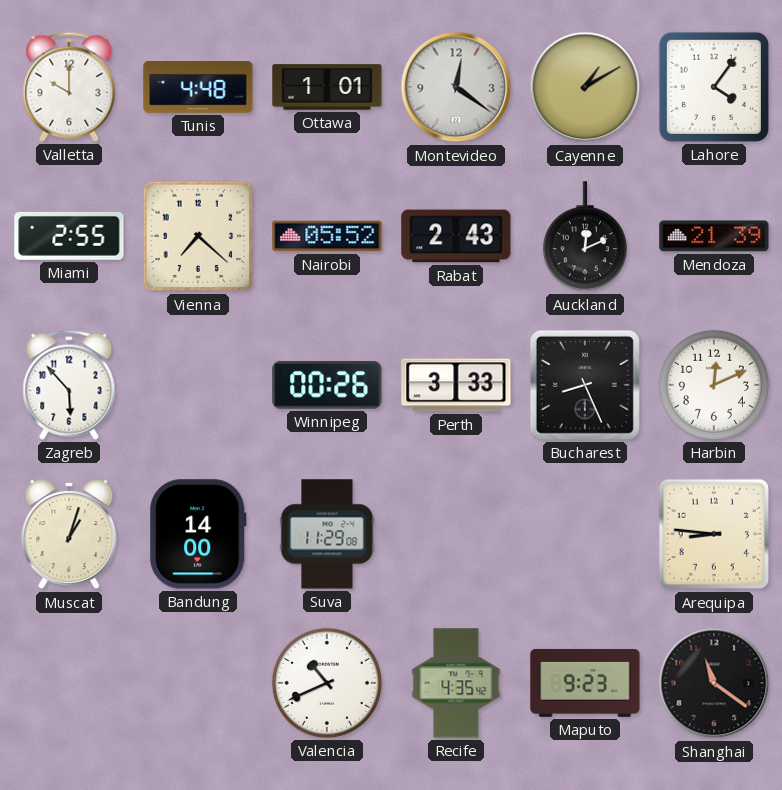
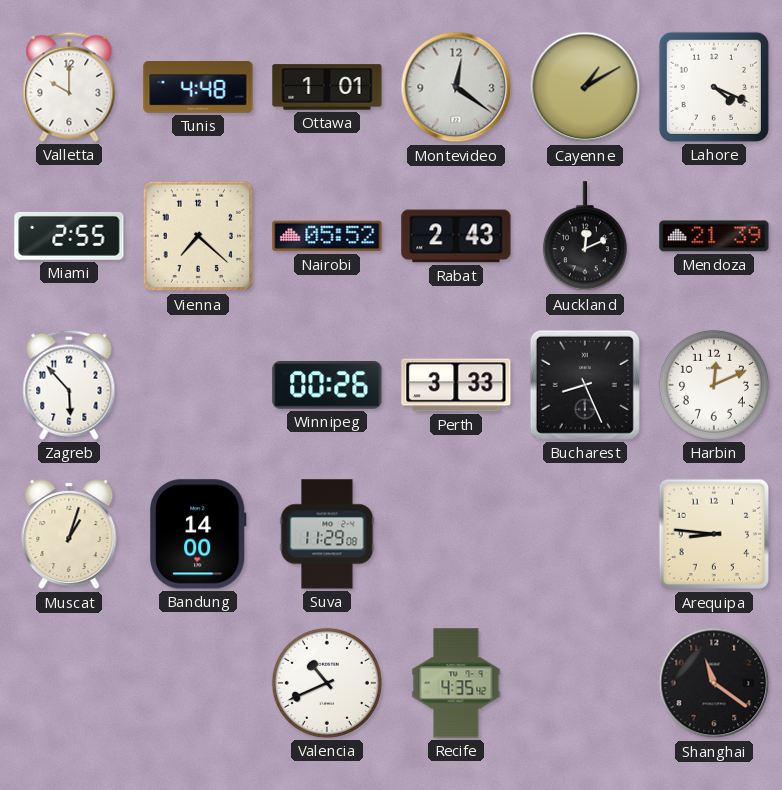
Lahore: 4:06 -> 4:19
Maputo: 9:23 -> none
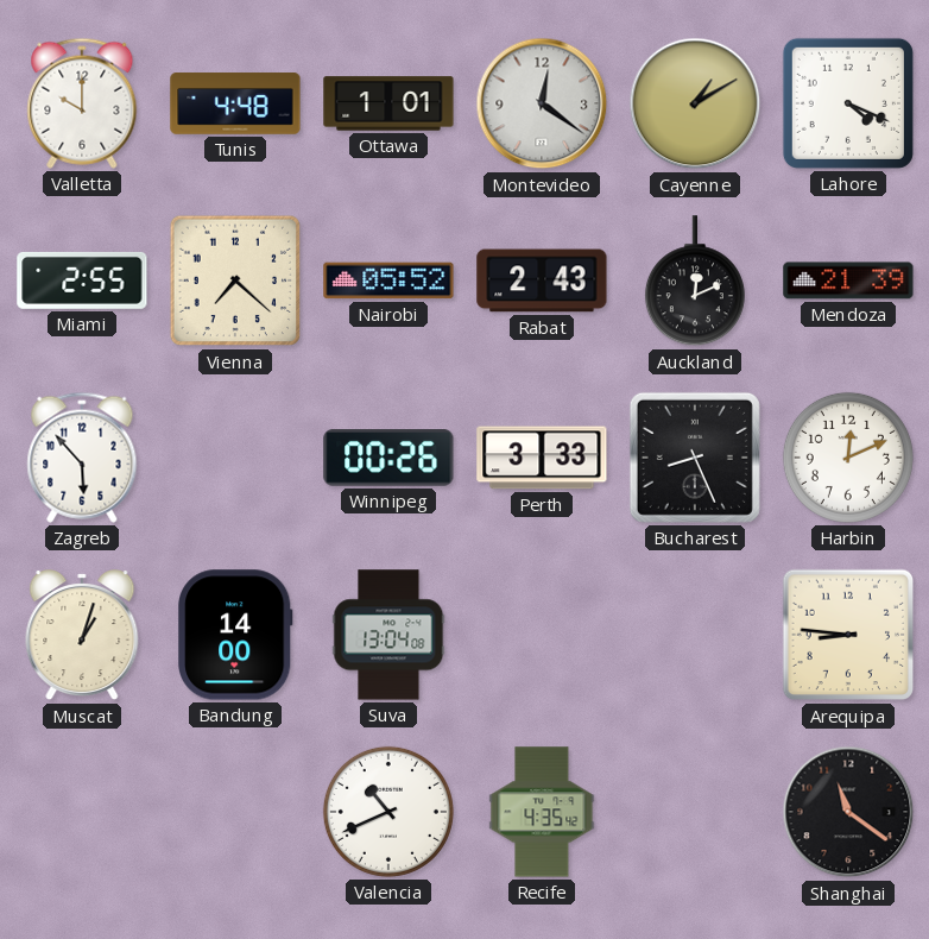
Suva: 11:29 -> 13:04
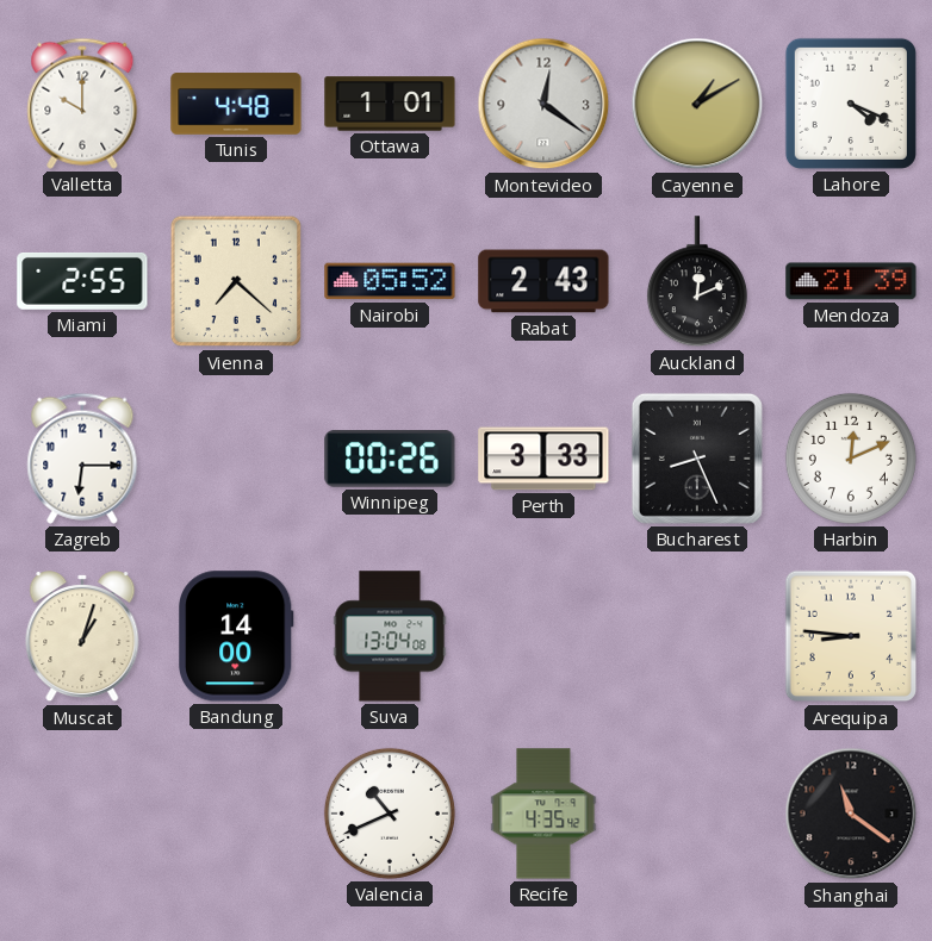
Zagreb: 5:53 -> 6:15
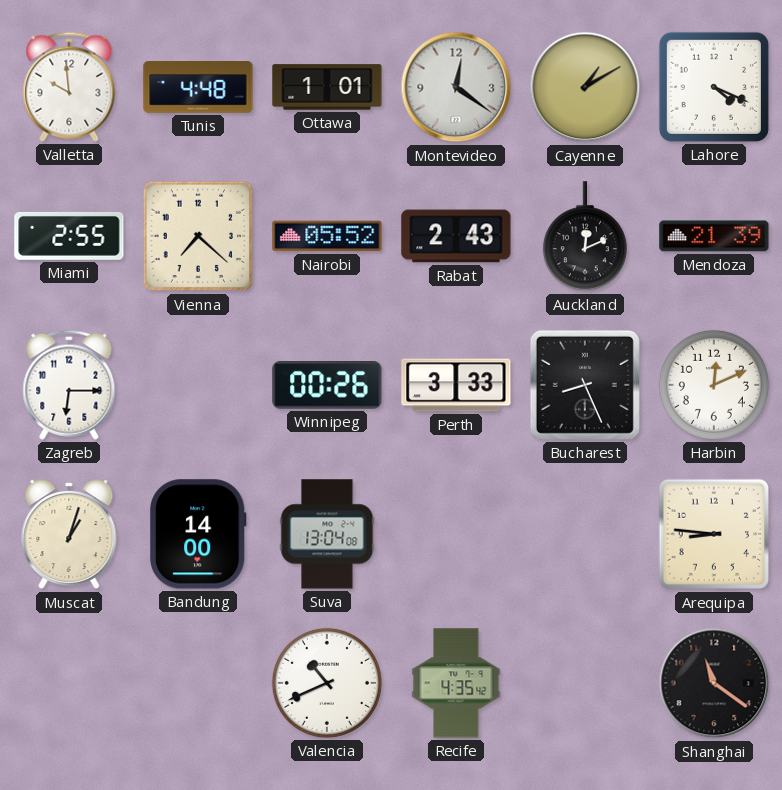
Valletta: 10:00 -> 9:59
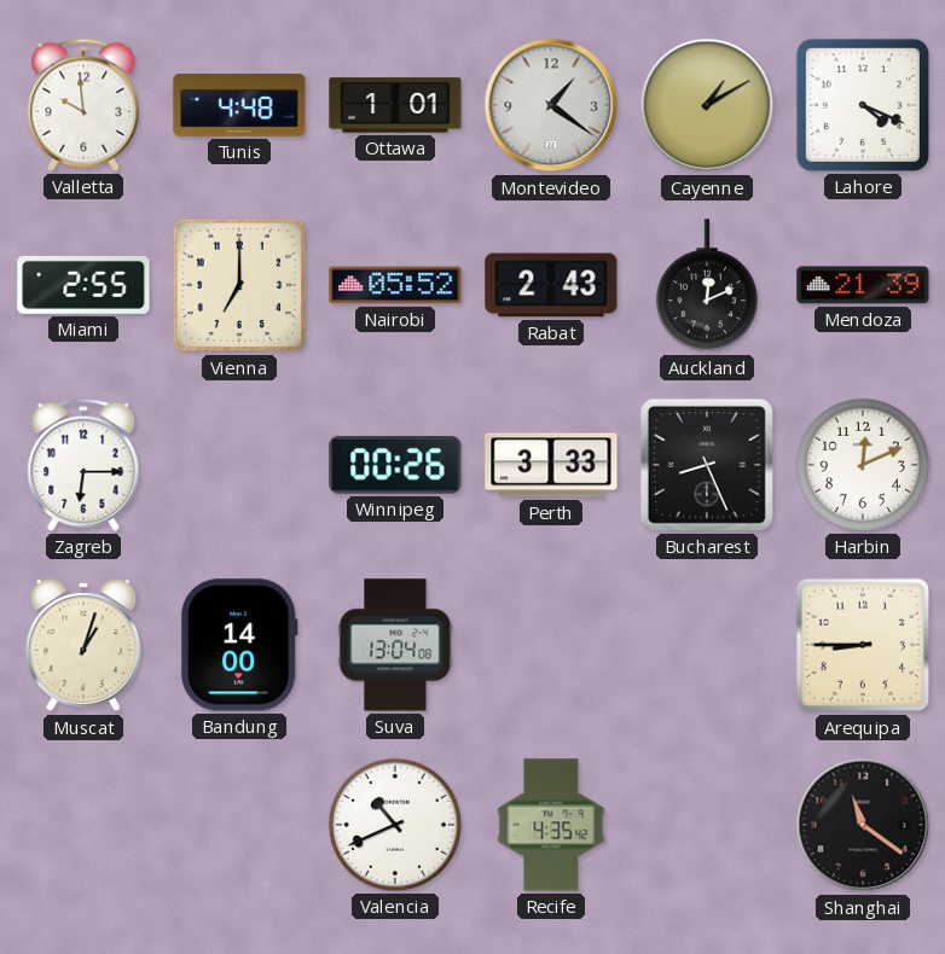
Montevideo: 12:21 -> 1:21
Vienna: 7:22 -> 7:00
Arequipa: 8:46 -> 8:45
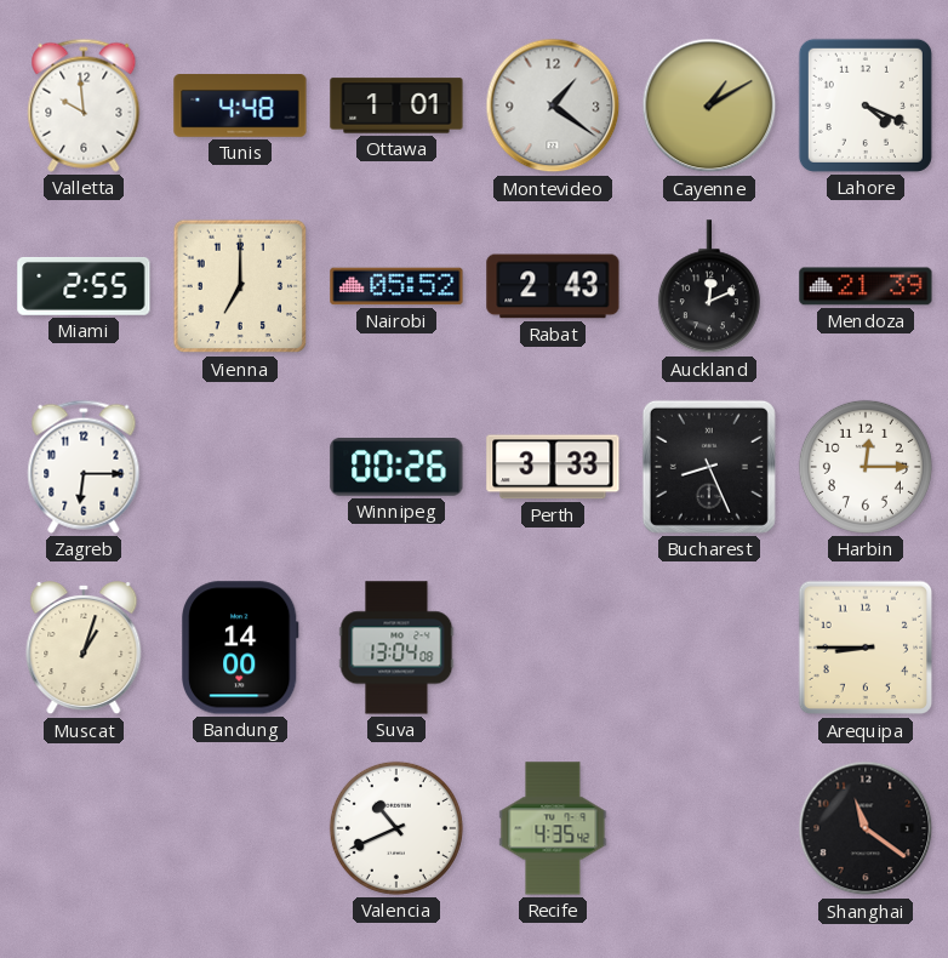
Harbin: 12:11 -> 12:15
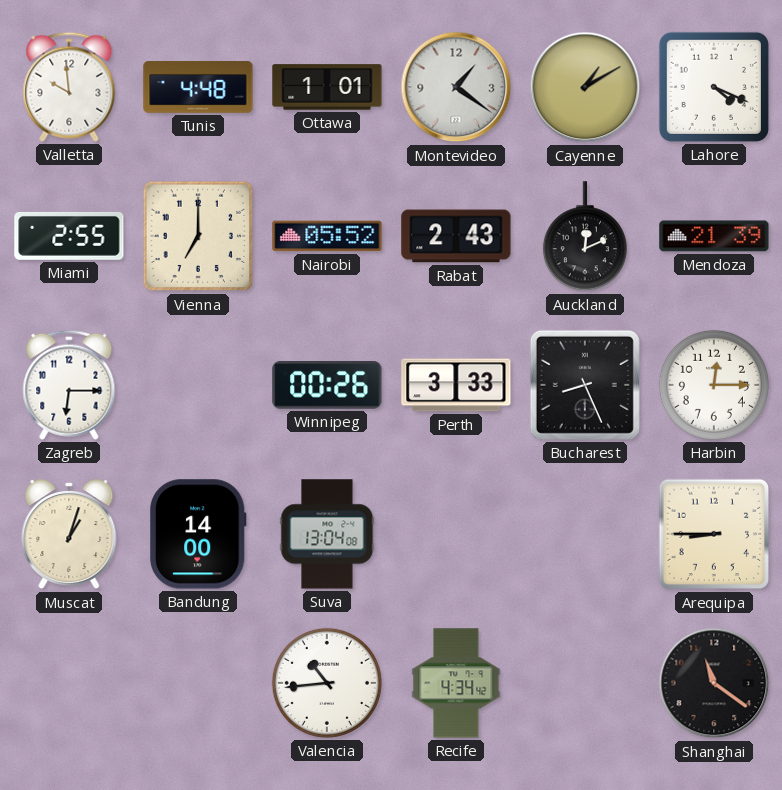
Valencia: 10:41 -> 10:44
Recife: 4:35 -> 4:34
